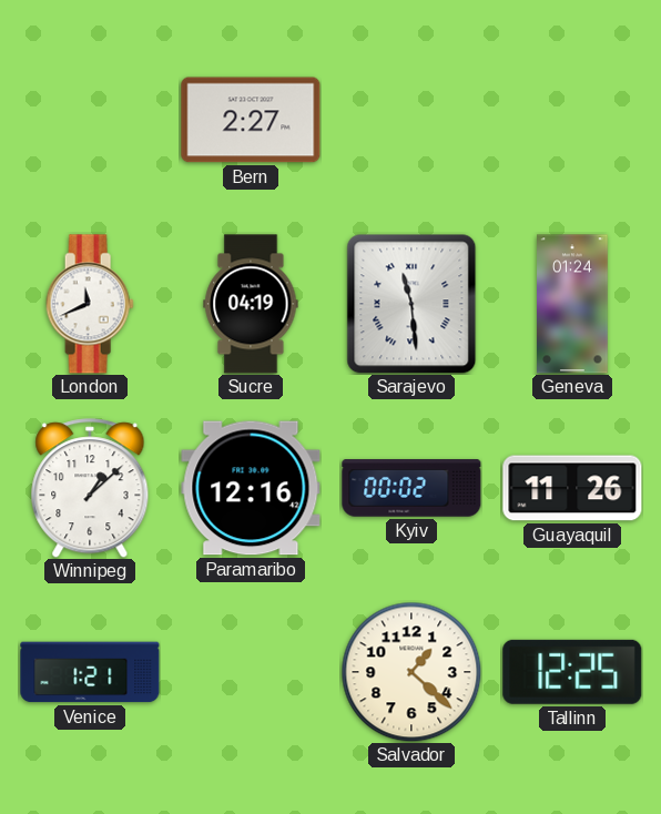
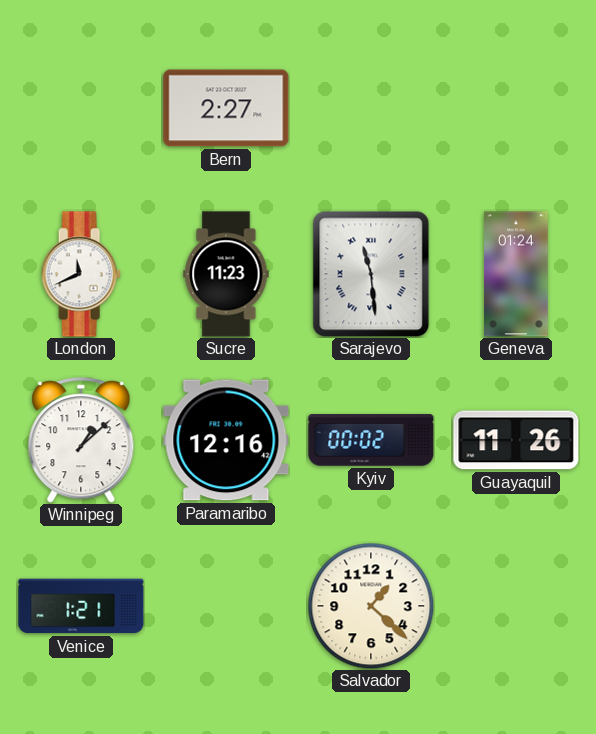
Sucre: 04:19 -> 11:23
Tallinn: 12:25 -> none
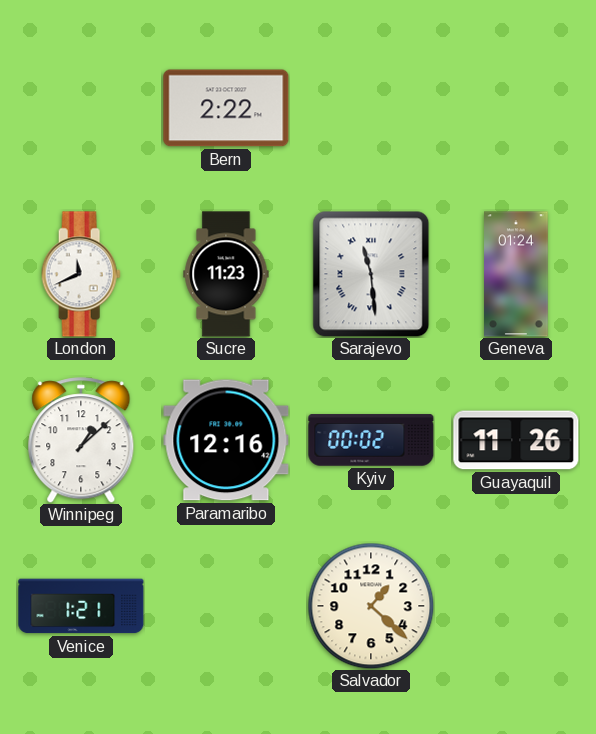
Bern: 2:27 -> 2:22
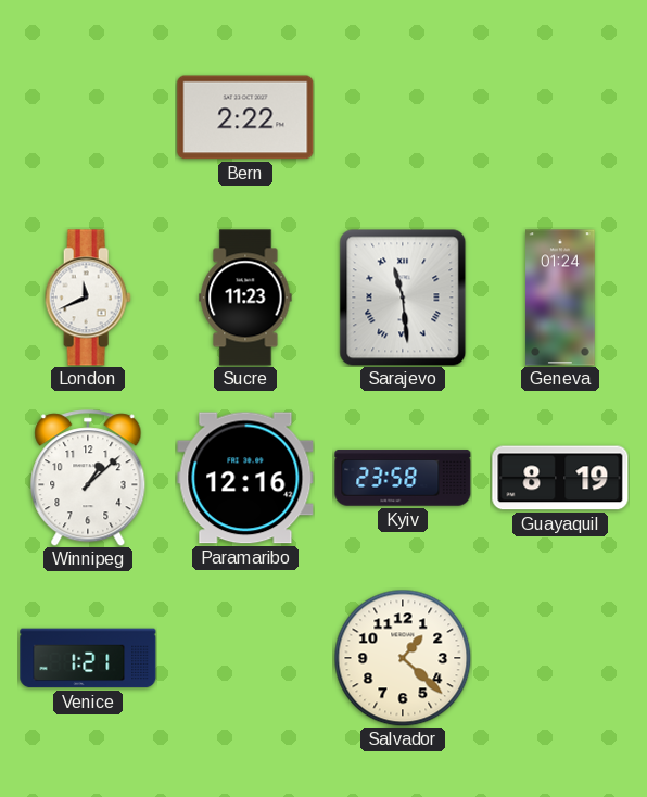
Kyiv: 00:02 -> 23:58
Guayaquil: 11:26 -> 8:19
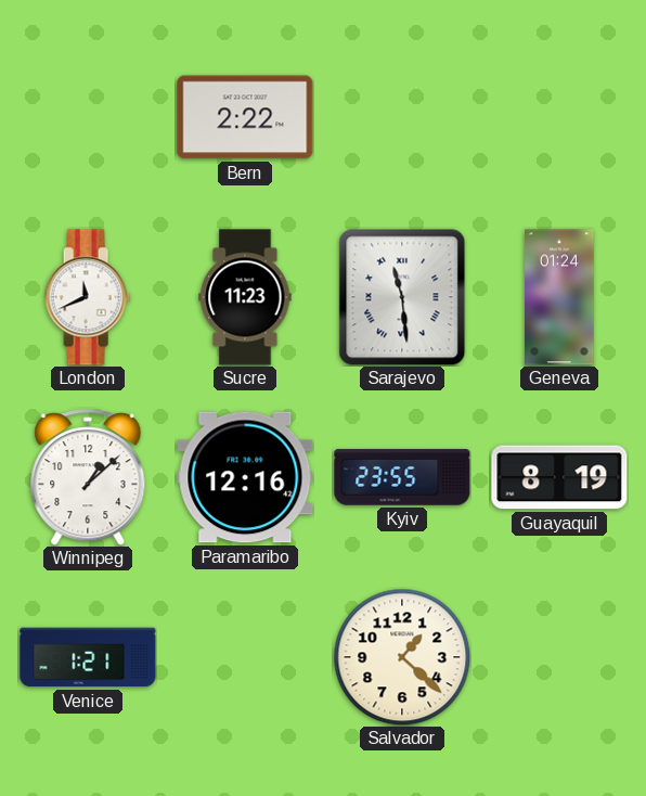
Kyiv: 23:58 -> 23:55
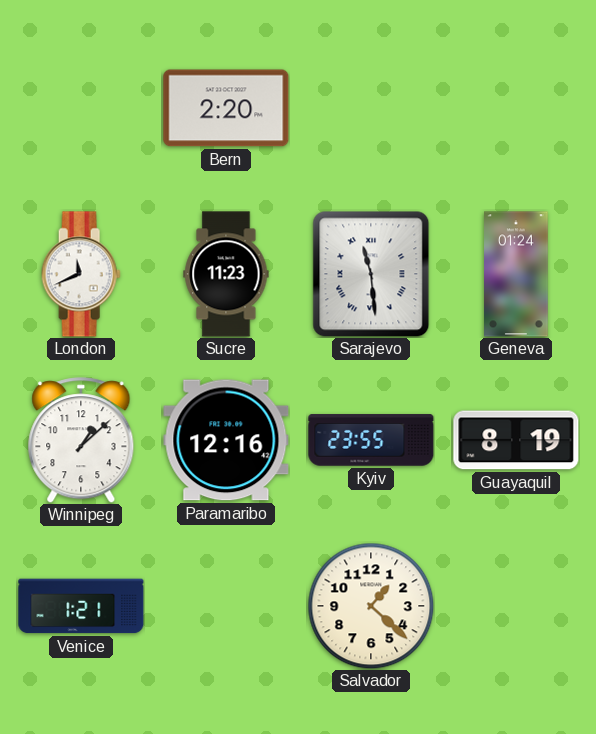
Bern: 2:22 -> 2:20
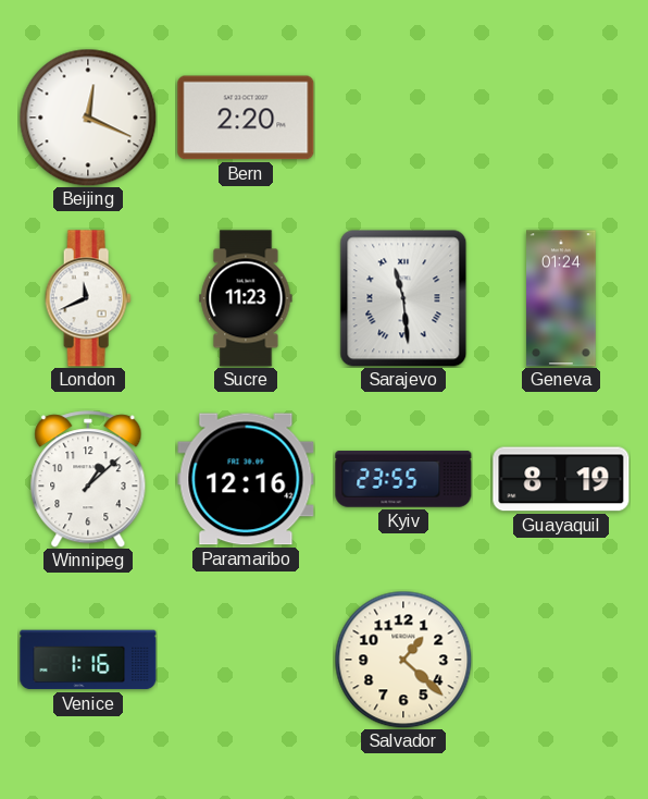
Beijing: none -> 12:19
Venice: 1:21 -> 1:16
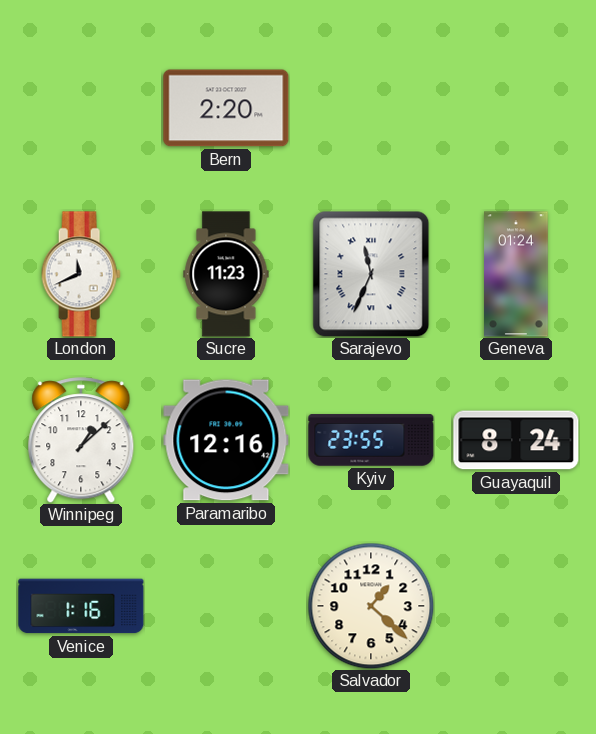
Beijing: 12:19 -> none
Sarajevo: 11:29 -> 11:34
Guayaquil: 8:19 -> 8:24
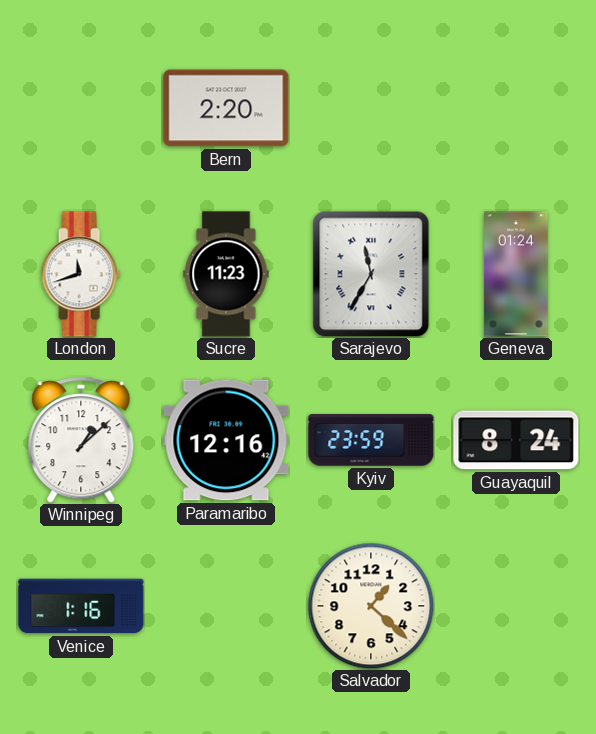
London: 11:41 -> 11:42
Sarajevo: 11:34 -> 11:35
Kyiv: 23:55 -> 23:59
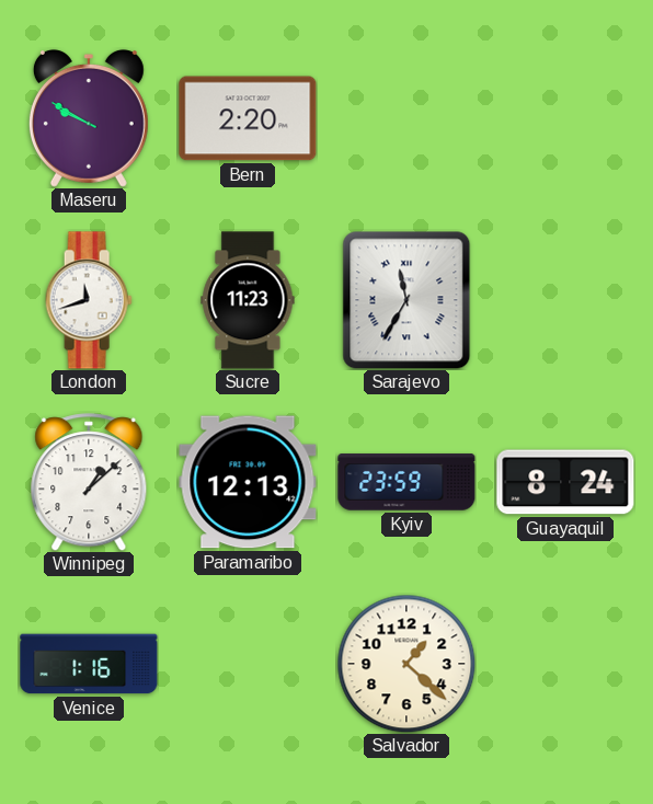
Maseru: none -> 9:50
Geneva: 01:24 -> none
Paramaribo: 12:16 -> 12:13
